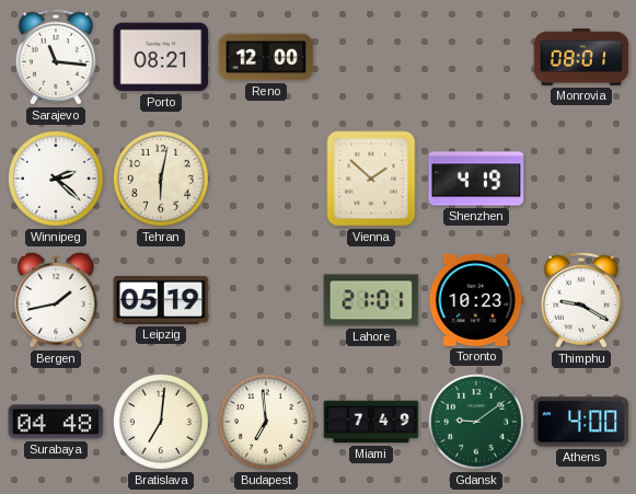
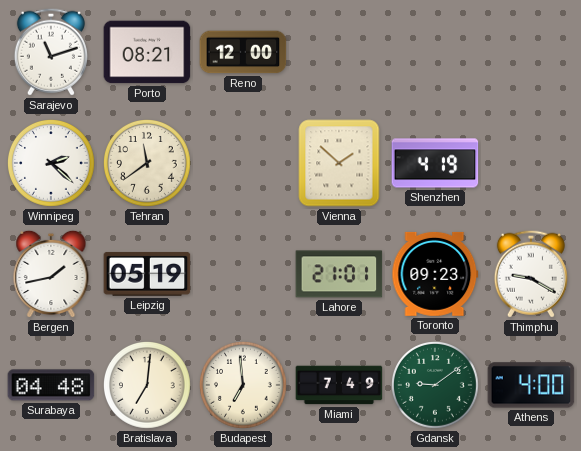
Sarajevo: 11:16 -> 11:12
Monrovia: 08:01 -> none
Tehran: 6:02 -> 11:39
Toronto: 10:23 -> 09:23
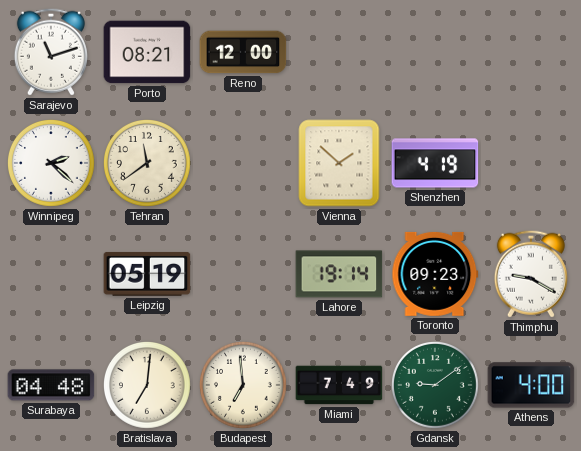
Bergen: 1:43 -> none
Lahore: 21:01 -> 19:14
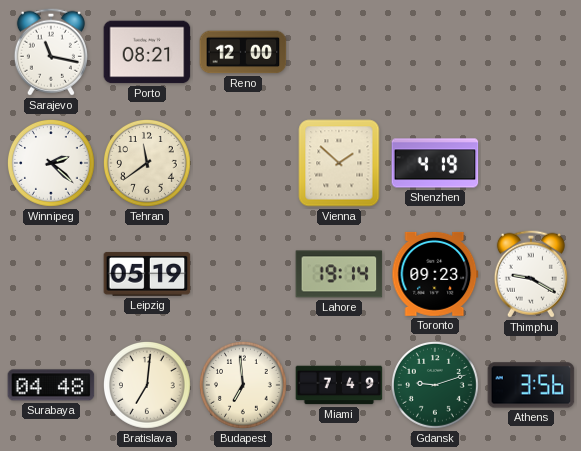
Sarajevo: 11:12 -> 11:17
Gdansk: 9:09 -> 9:12
Athens: 4:00 -> 3:56
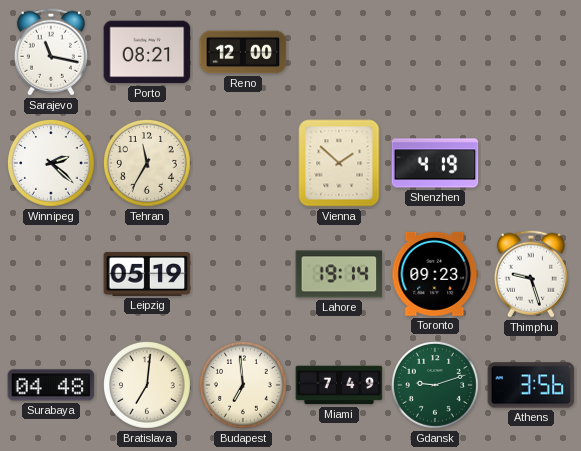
Tehran: 11:39 -> 11:35
Thimphu: 9:20 -> 9:27
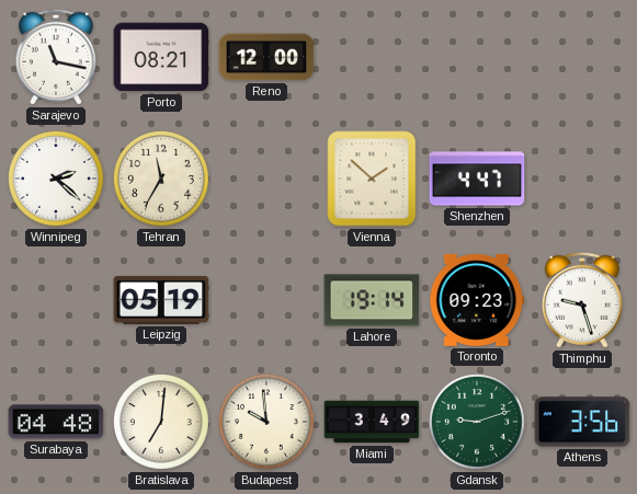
Shenzhen: 4:19 -> 4:47
Budapest: 6:59 -> 9:59
Miami: 7:49 -> 3:49
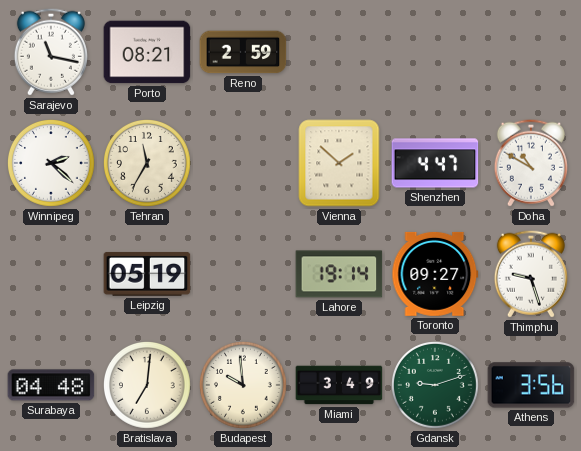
Reno: 12:00 -> 2:59
Doha: none -> 10:50
Toronto: 09:23 -> 09:27
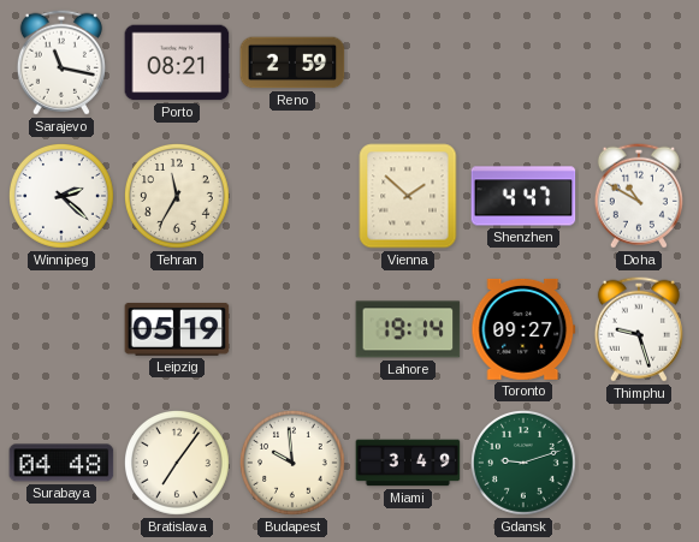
Bratislava: 7:01 -> 7:06
Athens: 3:56 -> none
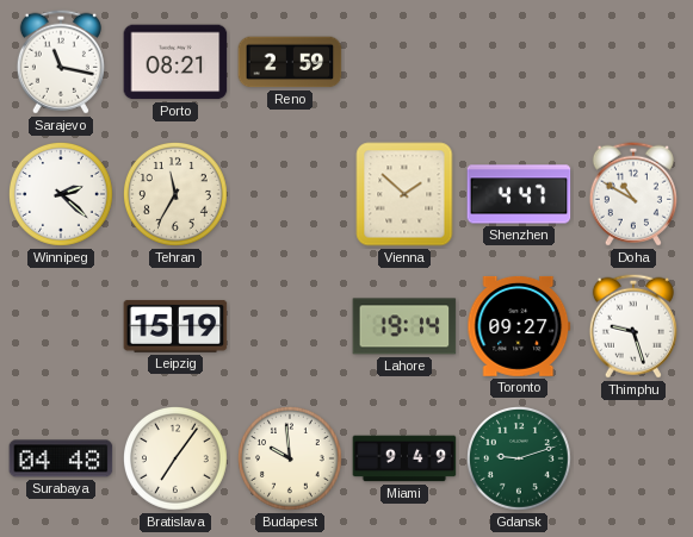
Leipzig: 05:19 -> 15:19
Miami: 3:49 -> 9:49
